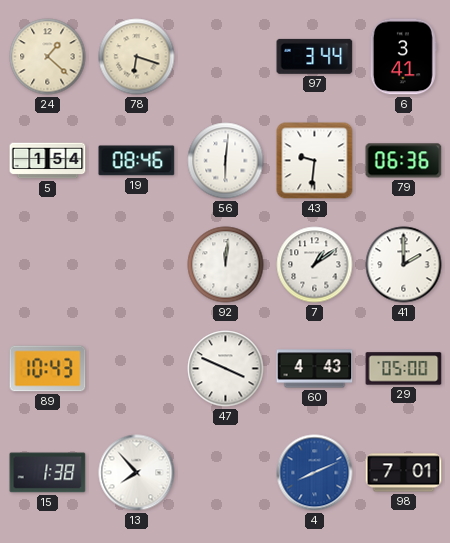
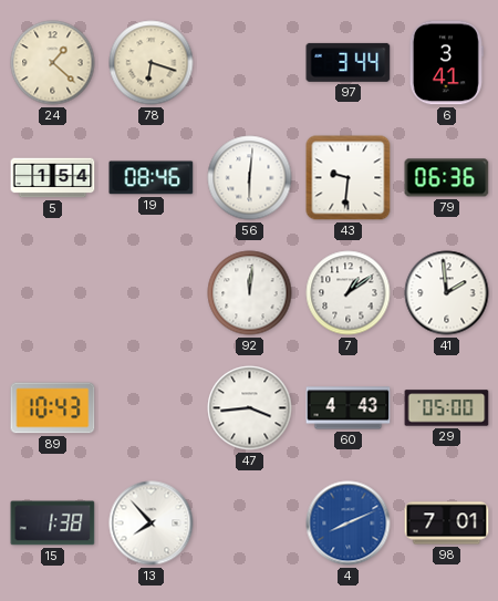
41: 2:00 -> 1:59
47: 3:49 -> 3:44
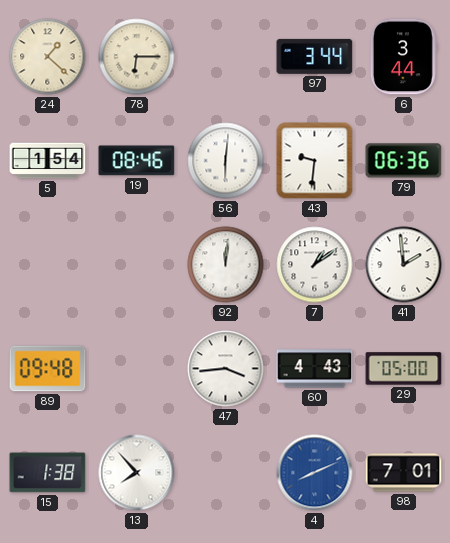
78: 6:18 -> 6:15
6: 3:41 -> 3:44
89: 10:43 -> 09:48
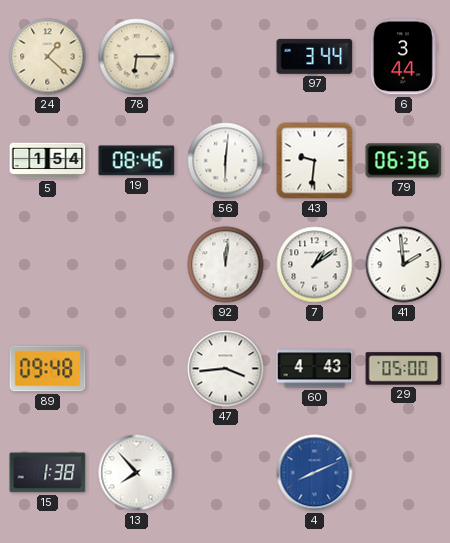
98: 7:01 -> none
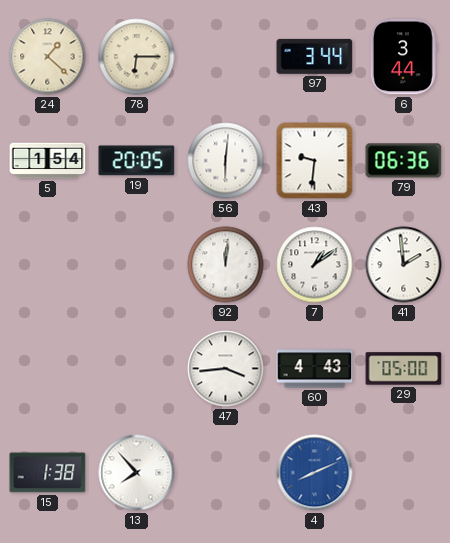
19: 08:46 -> 20:05
89: 09:48 -> none
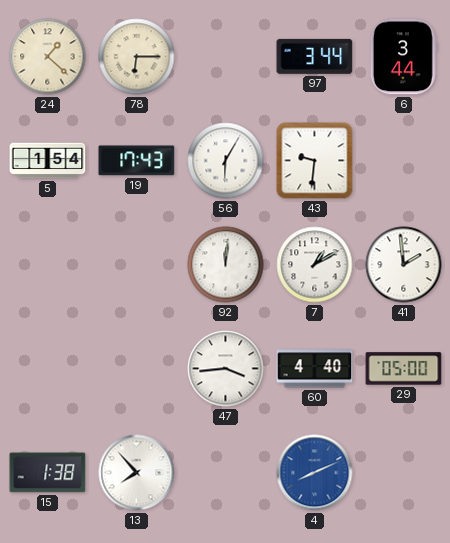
19: 20:05 -> 17:43
56: 6:01 -> 6:05
79: 06:36 -> none
7: 1:09 -> 1:10
60: 4:43 -> 4:40
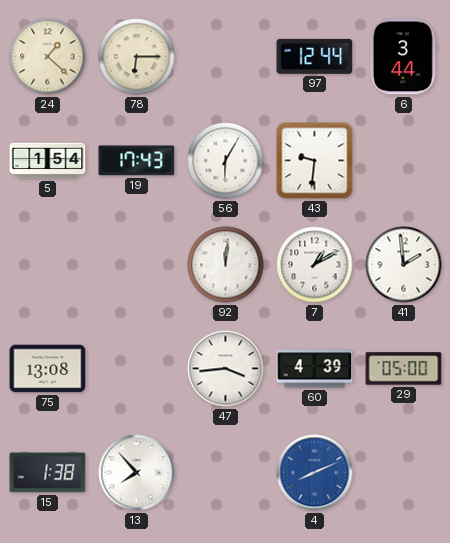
97: 3:44 -> 12:44
75: none -> 13:08
60: 4:40 -> 4:39
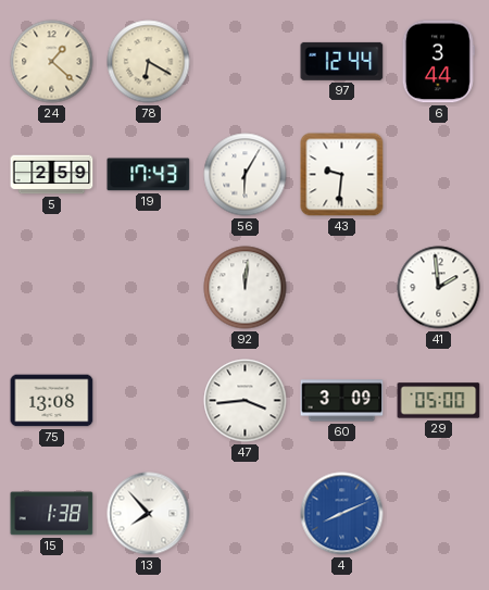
78: 6:15 -> 6:20
5: 1:54 -> 2:59
7: 1:10 -> none
60: 4:39 -> 3:09
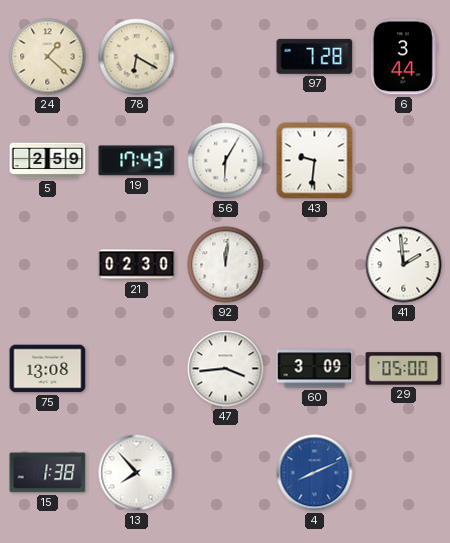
97: 12:44 -> 7:28
21: none -> 02:30
